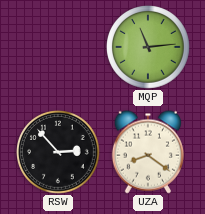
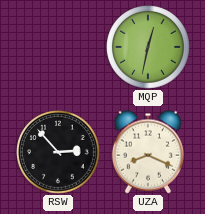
MQP: 11:14 -> 12:32
UZA: 8:21 -> 8:19
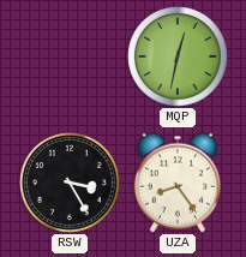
RSW: 2:53 -> 3:25
UZA: 8:19 -> 8:24
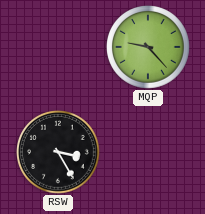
MQP: 12:32 -> 9:23
UZA: 8:24 -> none
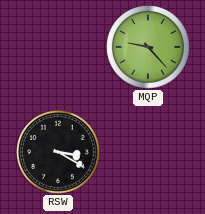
RSW: 3:25 -> 3:20
